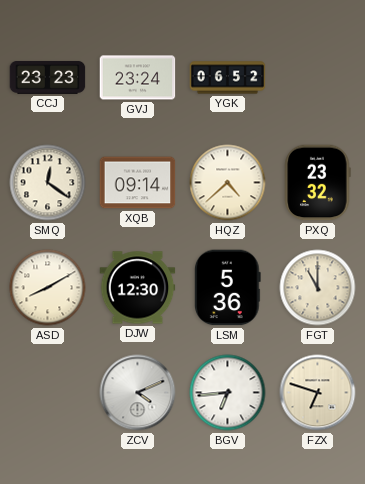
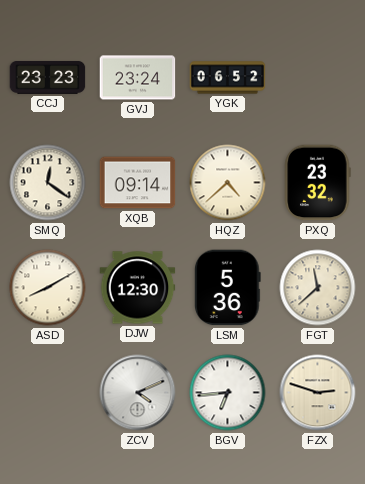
FGT: 11:00 -> 11:38
FZX: 6:48 -> 2:48
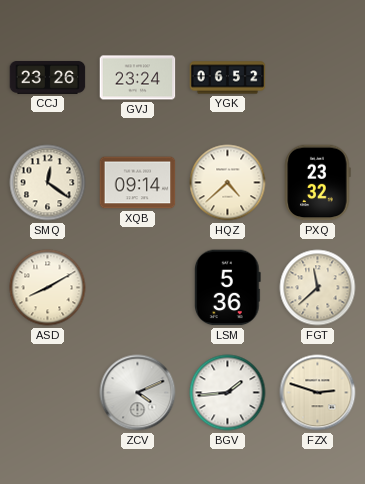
CCJ: 23:23 -> 23:26
DJW: 12:30 -> none
BGV: 6:44 -> 1:44
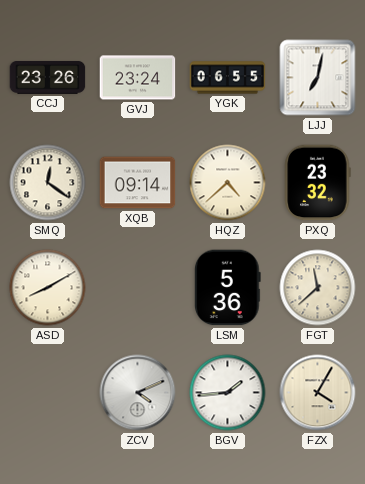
YGK: 06:52 -> 06:55
LJJ: none -> 7:02
FZX: 2:48 -> 4:05
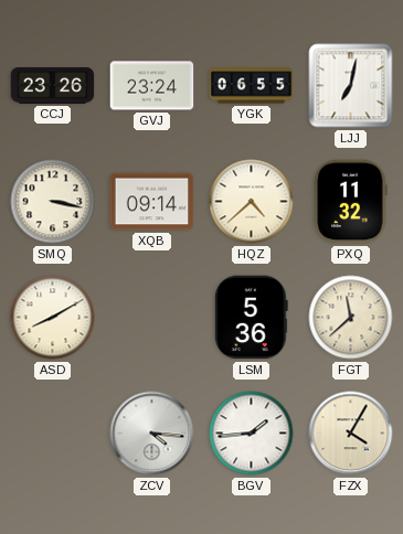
SMQ: 12:21 -> 3:17
PXQ: 23:32 -> 11:32
ZCV: 4:11 -> 4:16
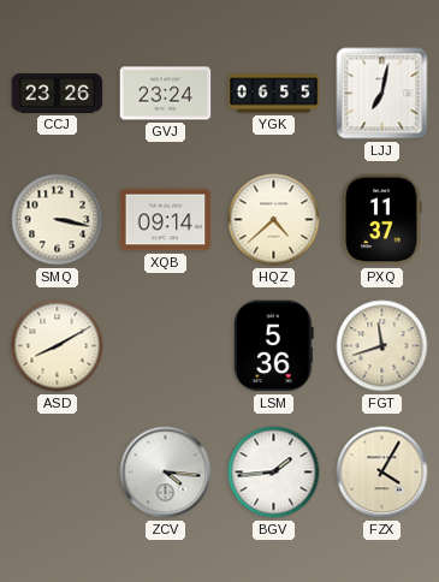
PXQ: 11:32 -> 11:37
FGT: 11:38 -> 11:42
